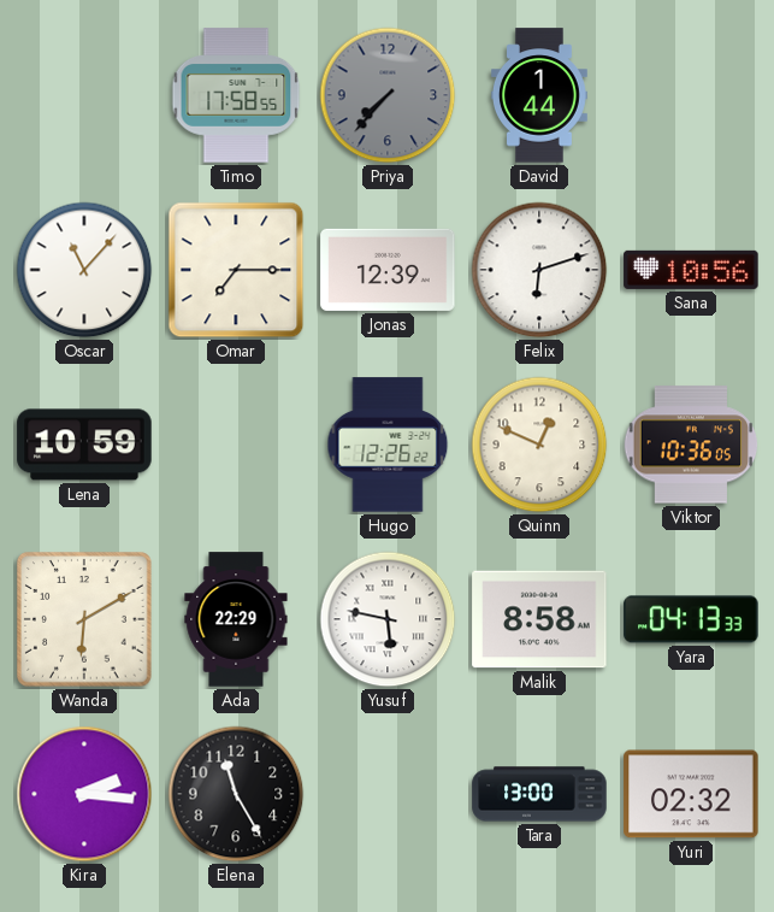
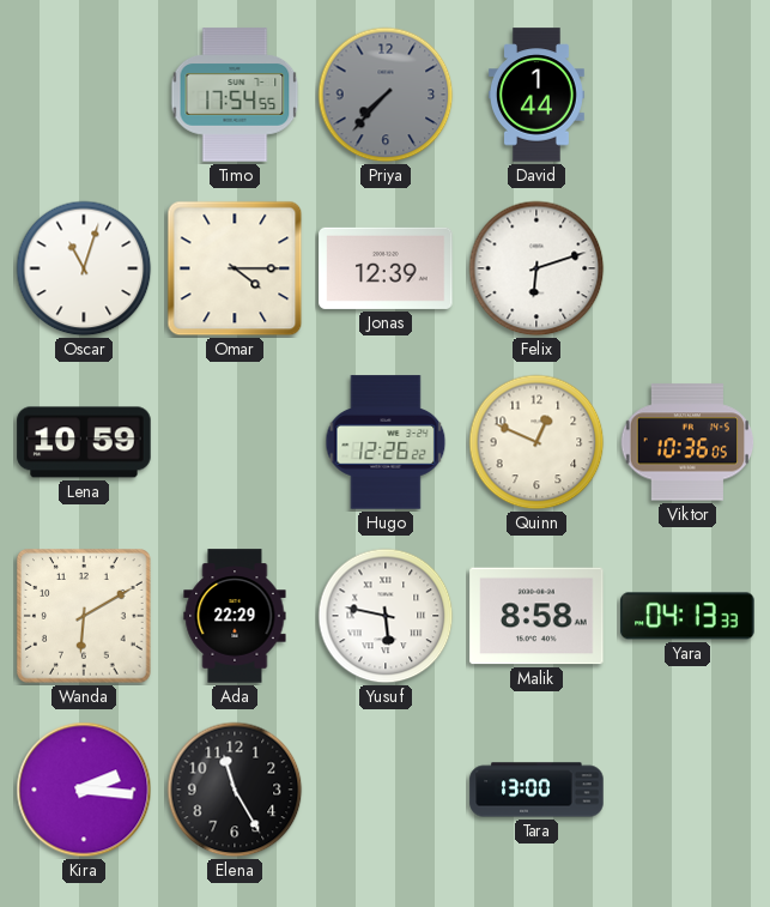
Timo: 17:58 -> 17:54
Oscar: 11:07 -> 11:03
Omar: 7:15 -> 4:15
Sana: 10:56 -> none
Yuri: 02:32 -> none
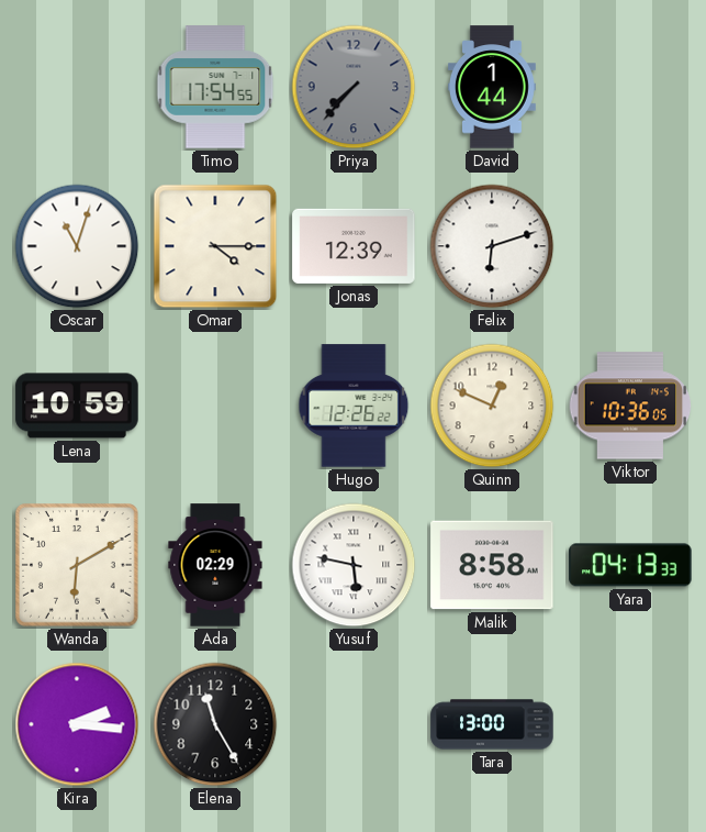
Ada: 22:29 -> 02:29
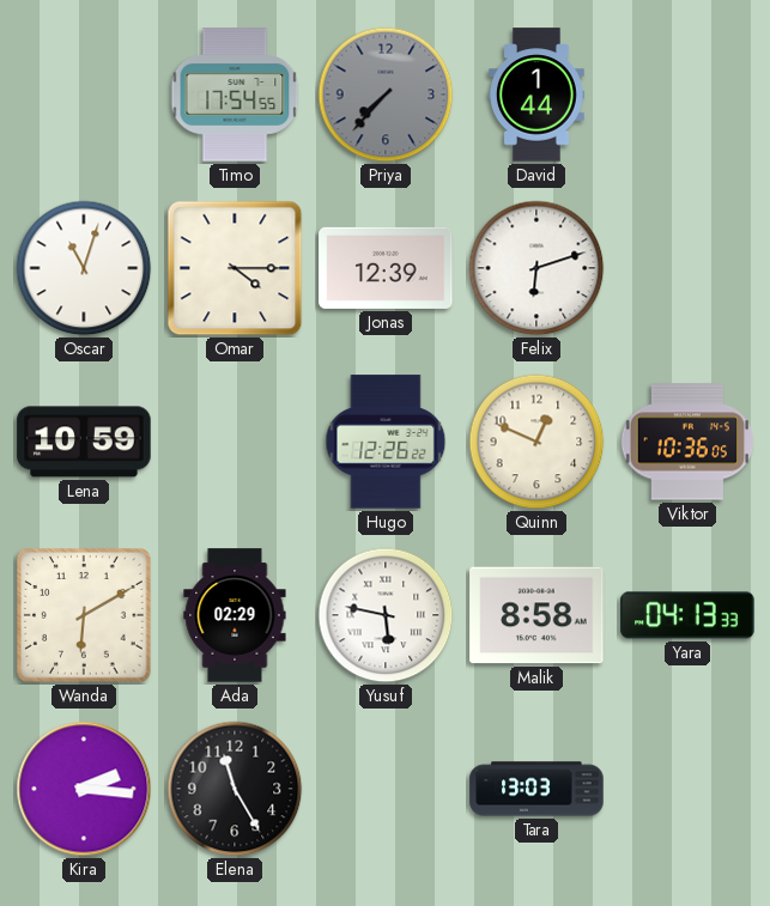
Tara: 13:00 -> 13:03
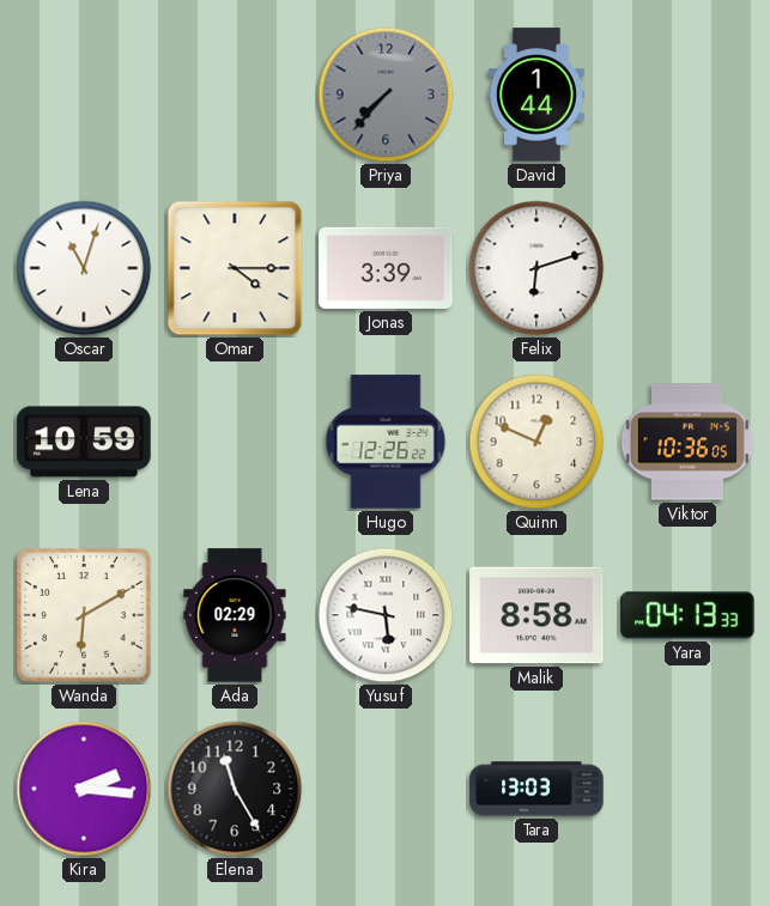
Timo: 17:54 -> none
Jonas: 12:39 -> 3:39
